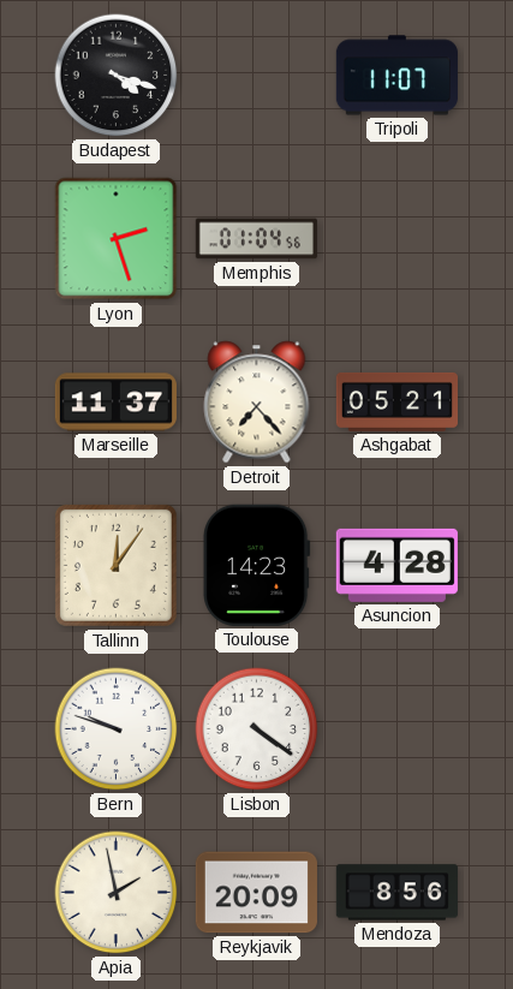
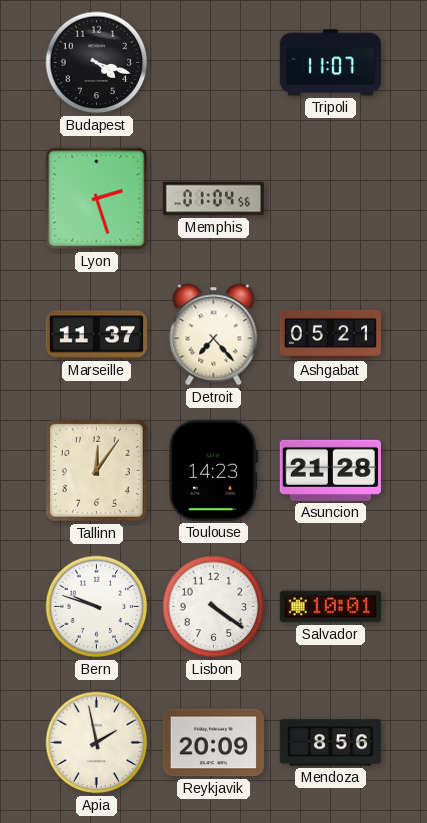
Asuncion: 4:28 -> 21:28
Salvador: none -> 10:01
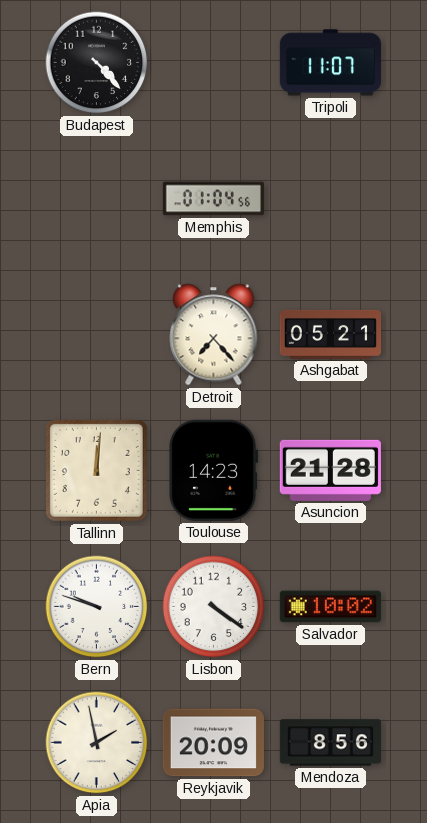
Budapest: 4:18 -> 4:23
Lyon: 2:27 -> none
Marseille: 11:37 -> none
Tallinn: 12:06 -> 12:01
Salvador: 10:01 -> 10:02
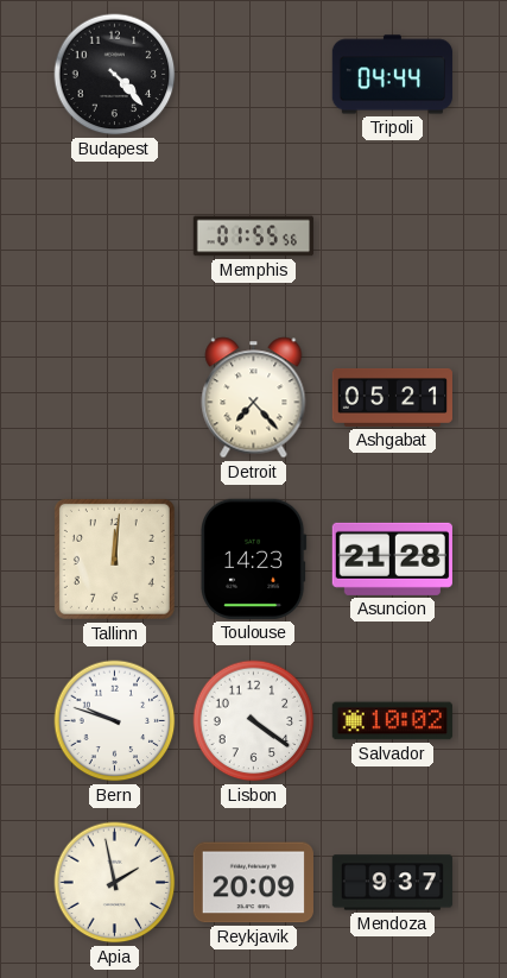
Tripoli: 11:07 -> 04:44
Memphis: 01:04 -> 01:55
Mendoza: 8:56 -> 9:37
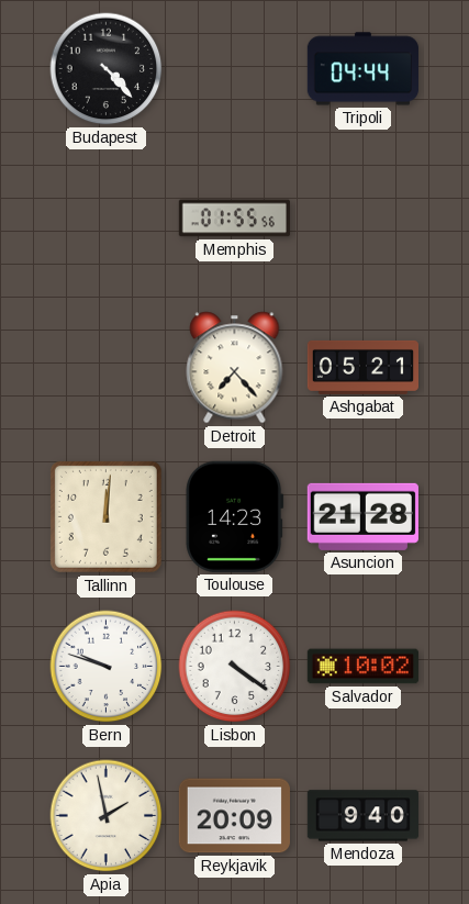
Mendoza: 9:37 -> 9:40
